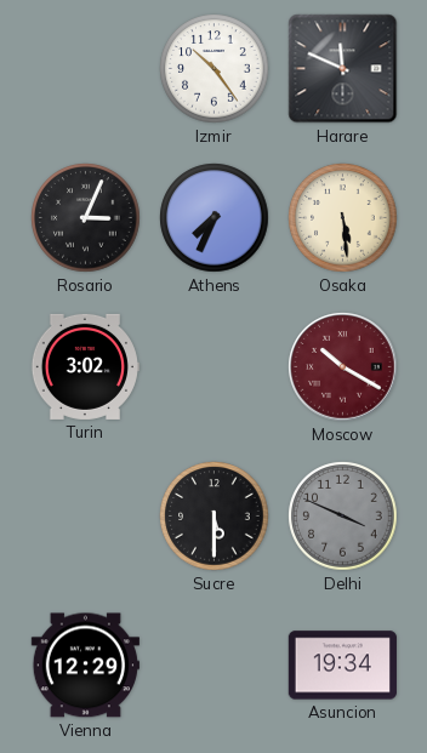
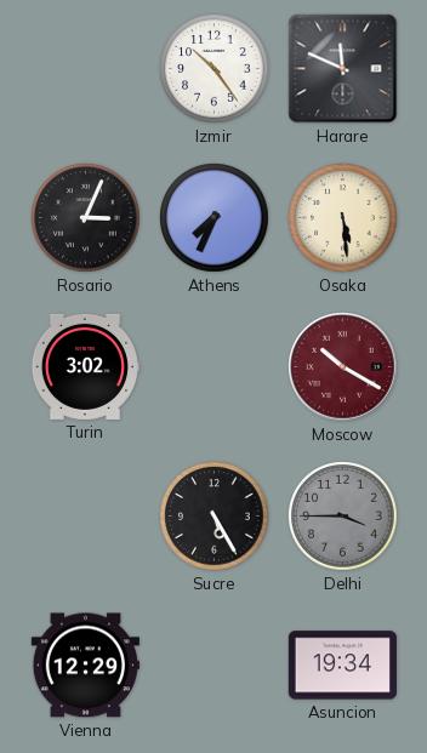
Sucre: 5:30 -> 5:25
Delhi: 3:49 -> 3:45
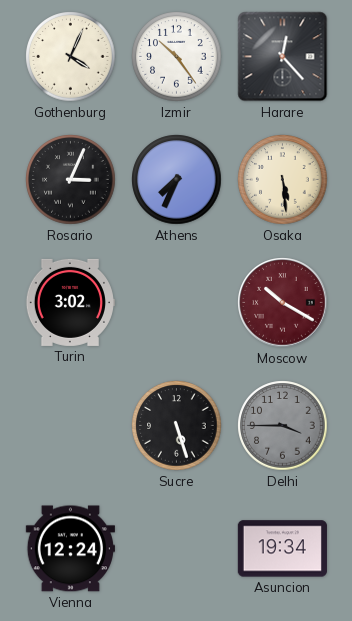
Gothenburg: none -> 4:04
Harare: 11:49 -> 12:23
Sucre: 5:25 -> 5:27
Vienna: 12:29 -> 12:24
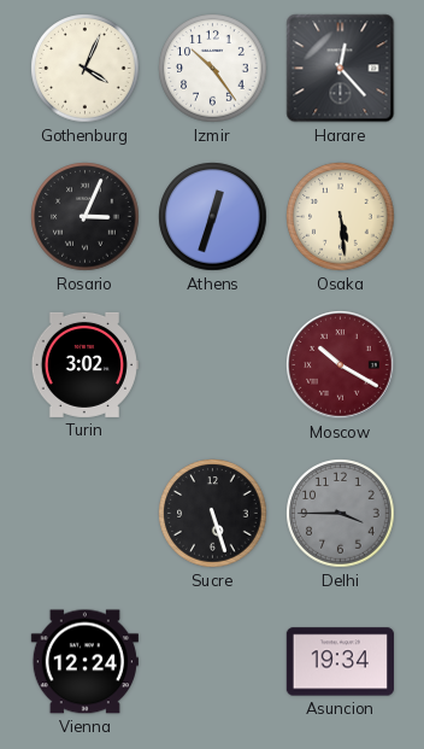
Athens: 7:34 -> 12:33
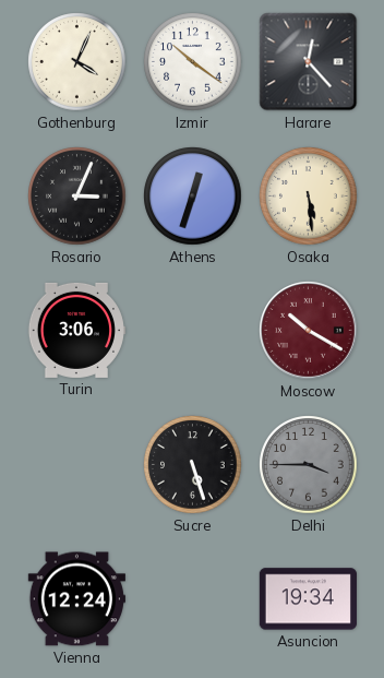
Izmir: 10:24 -> 10:21
Turin: 3:02 -> 3:06
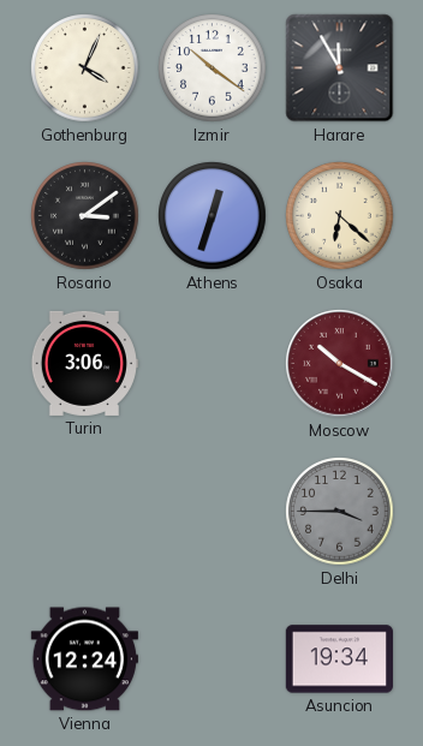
Harare: 12:23 -> 11:55
Rosario: 3:04 -> 3:09
Osaka: 5:29 -> 6:22
Sucre: 5:27 -> none
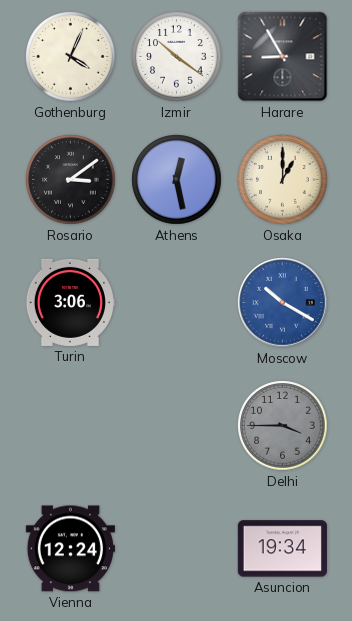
Harare: 11:55 -> 8:55
Athens: 12:33 -> 12:28
Osaka: 6:22 -> 1:00
Moscow dial: burgundy -> blue
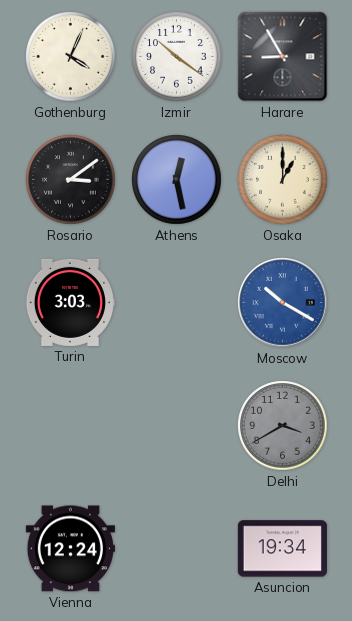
Turin: 3:06 -> 3:03
Delhi: 3:45 -> 3:40
